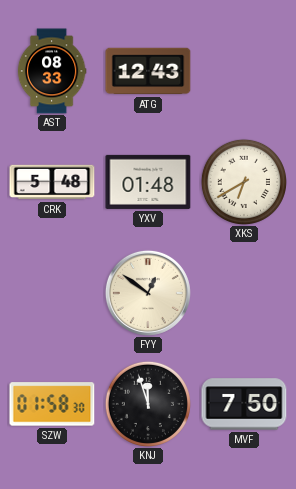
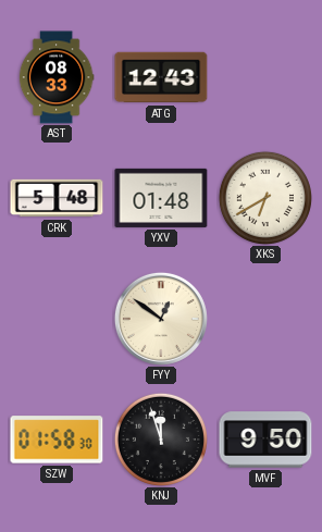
MVF: 7:50 -> 9:50
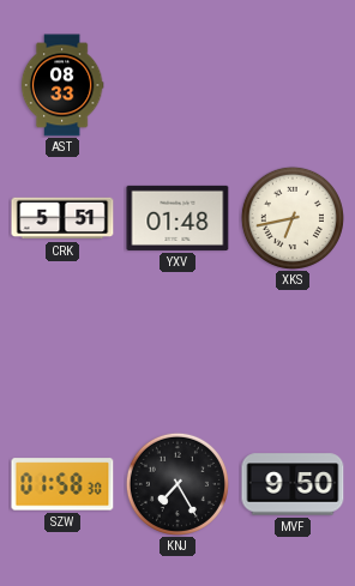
ATG: 12:43 -> none
CRK: 5:48 -> 5:51
XKS: 6:40 -> 6:43
FYY: 12:51 -> none
KNJ: 11:57 -> 7:25
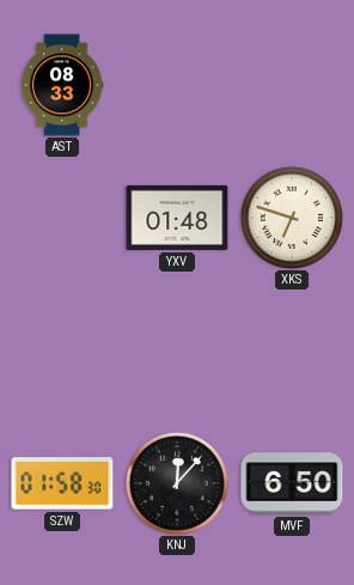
CRK: 5:51 -> none
XKS: 6:43 -> 6:48
KNJ: 7:25 -> 12:07
MVF: 9:50 -> 6:50
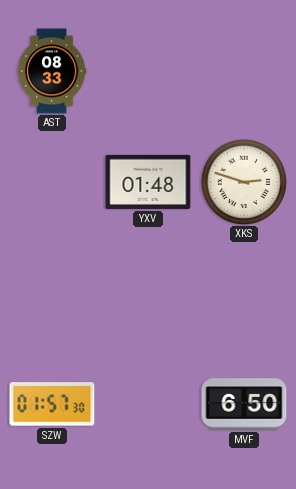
XKS: 6:48 -> 2:48
SZW: 01:58 -> 01:57
KNJ: 12:07 -> none
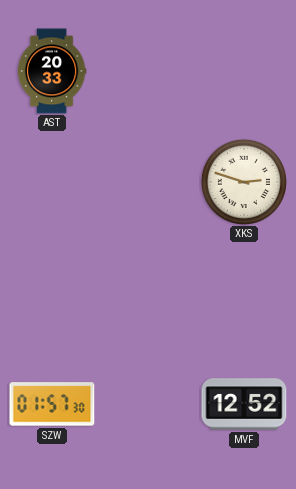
AST: 08:33 -> 20:33
YXV: 01:48 -> none
MVF: 6:50 -> 12:52
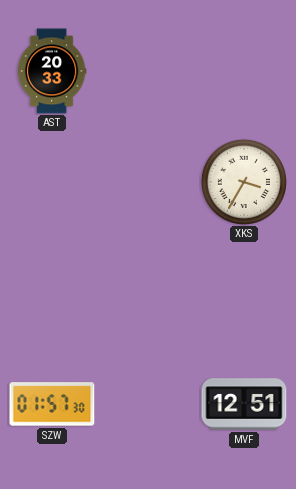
XKS: 2:48 -> 3:35
MVF: 12:52 -> 12:51
